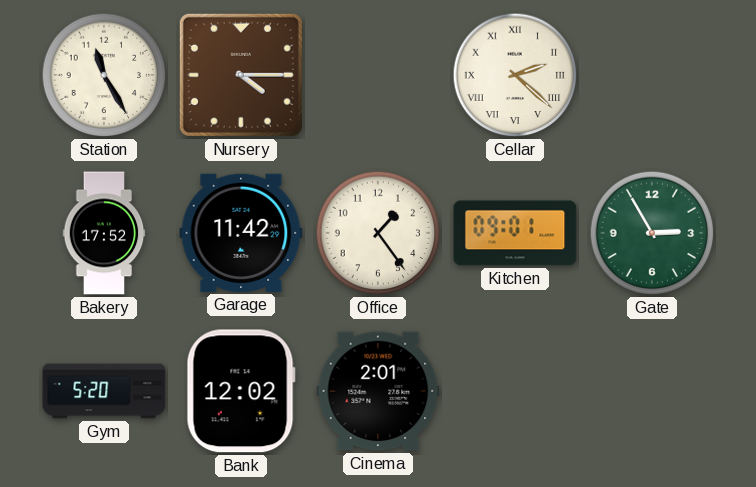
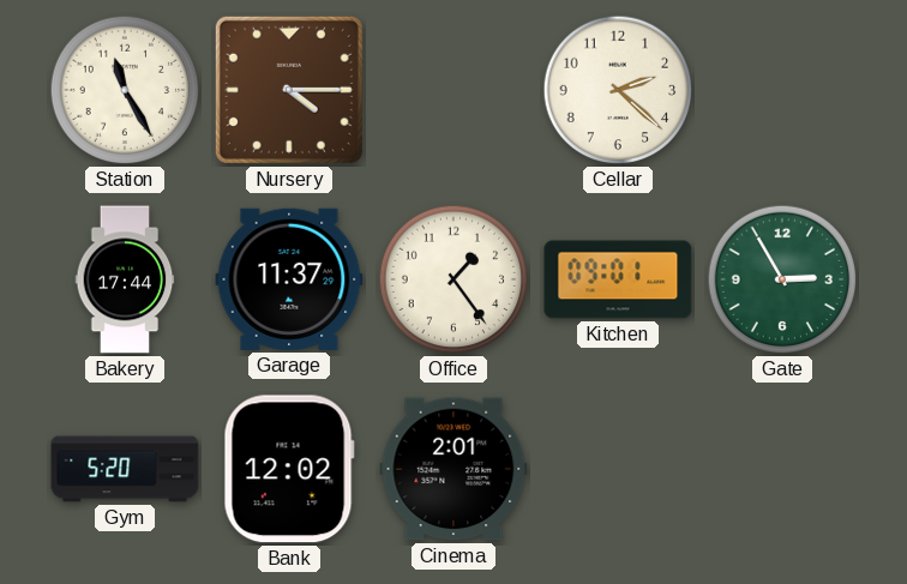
Cellar numerals: Roman -> Arabic
Bakery: 17:52 -> 17:44
Garage: 11:42 -> 11:37
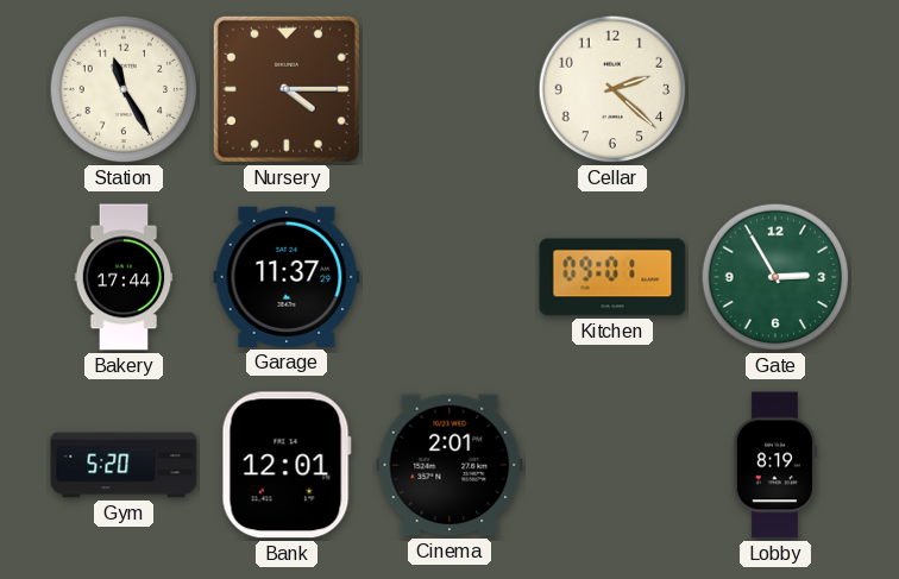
Office: 1:24 -> none
Bank: 12:02 -> 12:01
Lobby: none -> 8:19
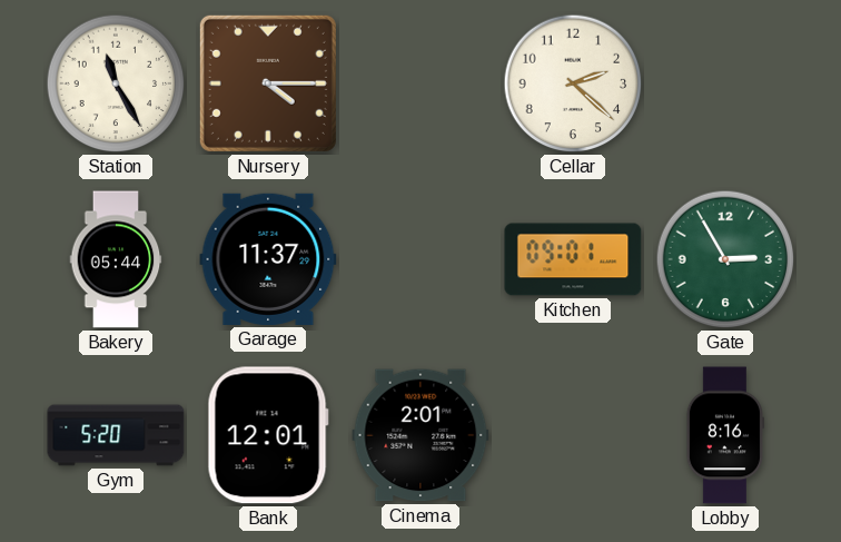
Bakery: 17:44 -> 05:44
Lobby: 8:19 -> 8:16
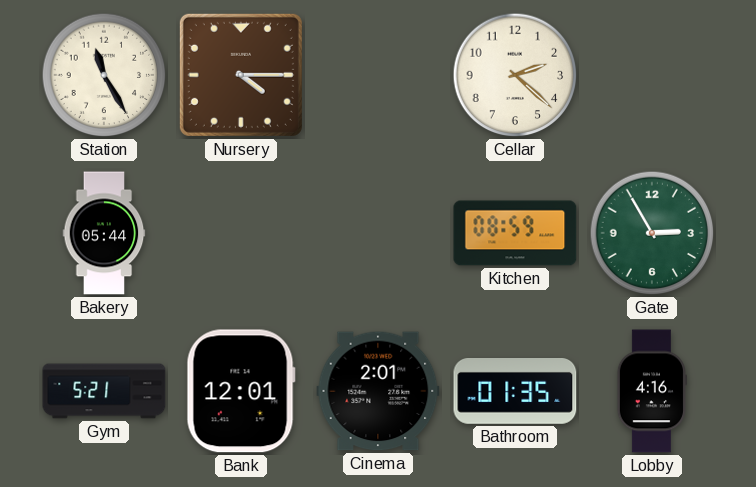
Garage: 11:37 -> none
Kitchen: 09:01 -> 08:59
Gym: 5:20 -> 5:21
Bathroom: none -> 01:35
Lobby: 8:16 -> 4:16
